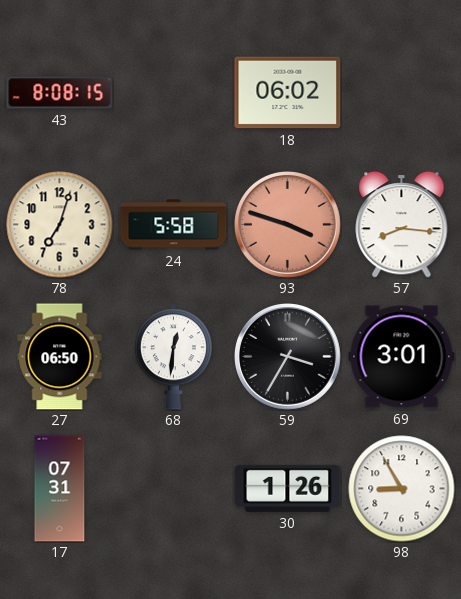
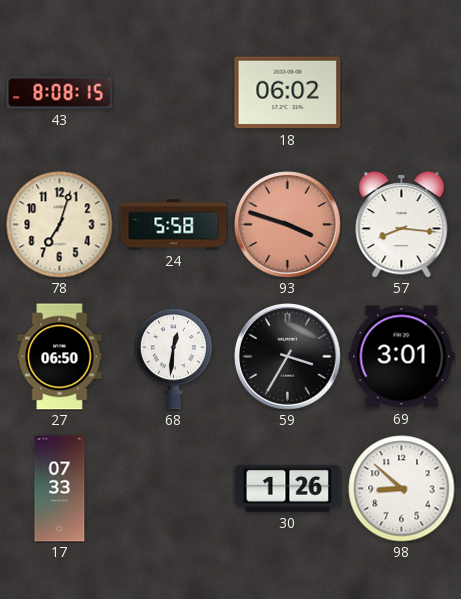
17: 07:31 -> 07:33
98: 8:55 -> 8:52
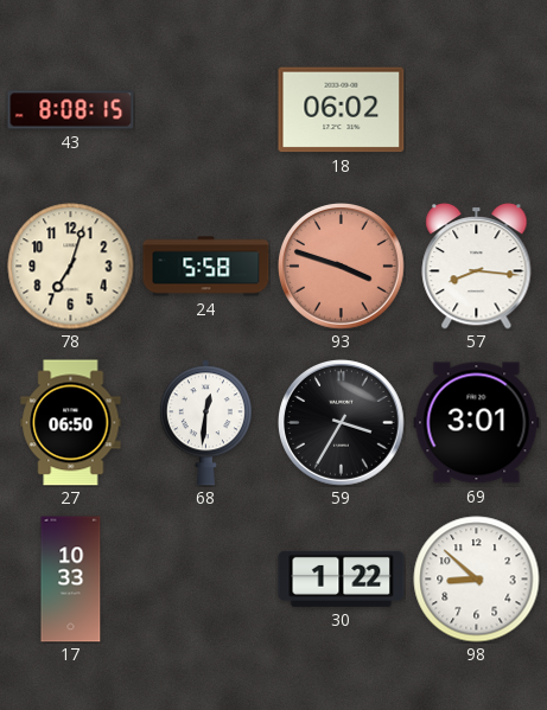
17: 07:33 -> 10:33
30: 1:26 -> 1:22
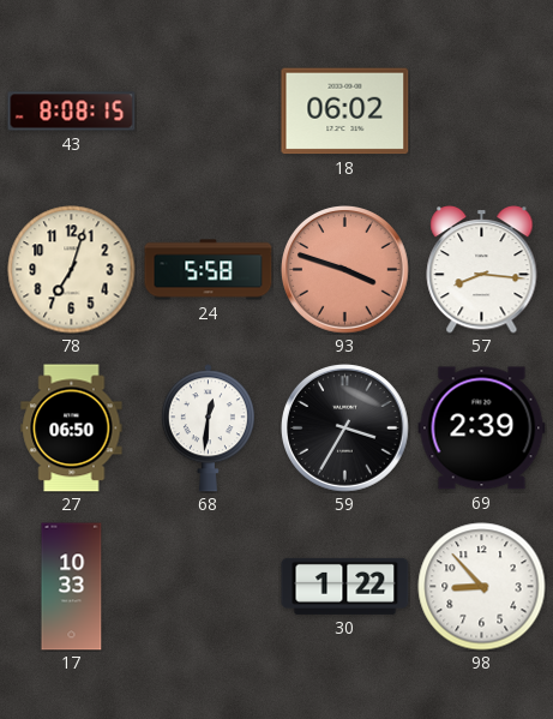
69: 3:01 -> 2:39
98: 8:52 -> 8:53
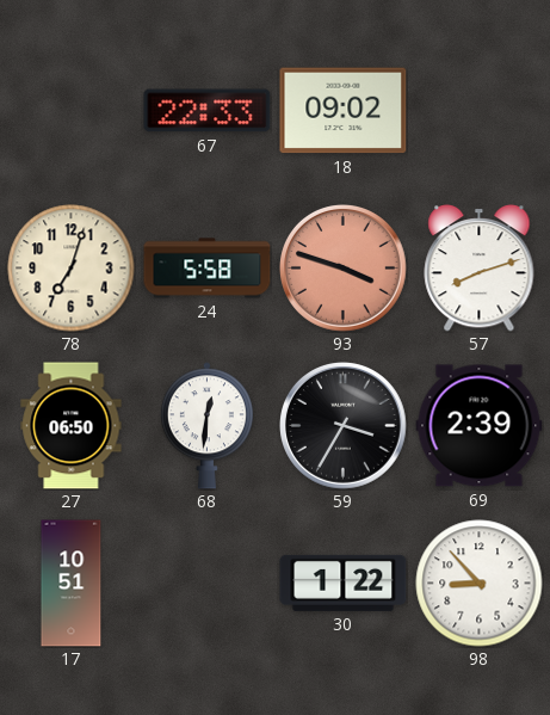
43: 8:08 -> none
67: none -> 22:33
18: 06:02 -> 09:02
57: 8:16 -> 8:12
17: 10:33 -> 10:51
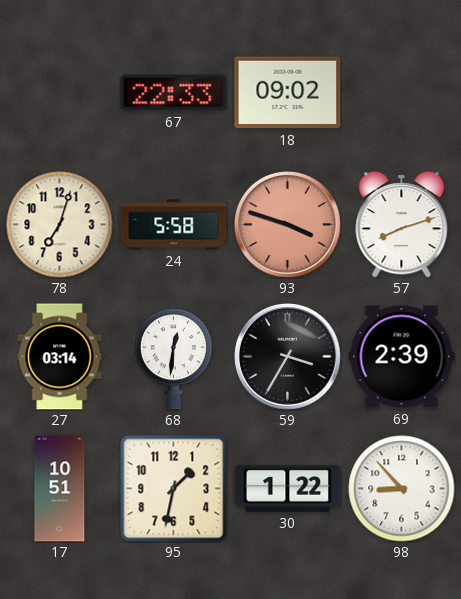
27: 06:50 -> 03:14
95: none -> 1:32
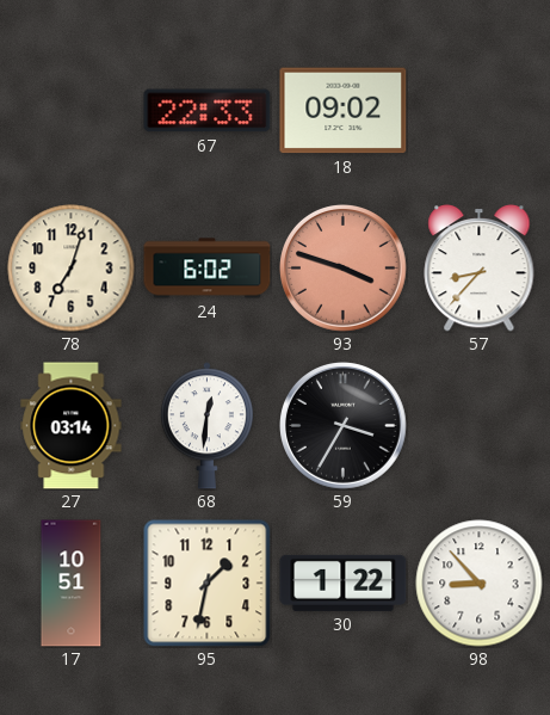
24: 5:58 -> 6:02
57: 8:12 -> 8:37
69: 2:39 -> none
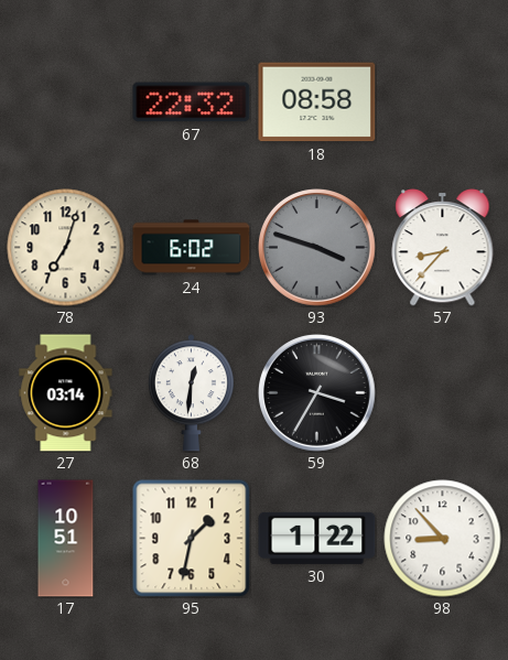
67: 22:33 -> 22:32
18: 09:02 -> 08:58
93 dial: salmon -> grey
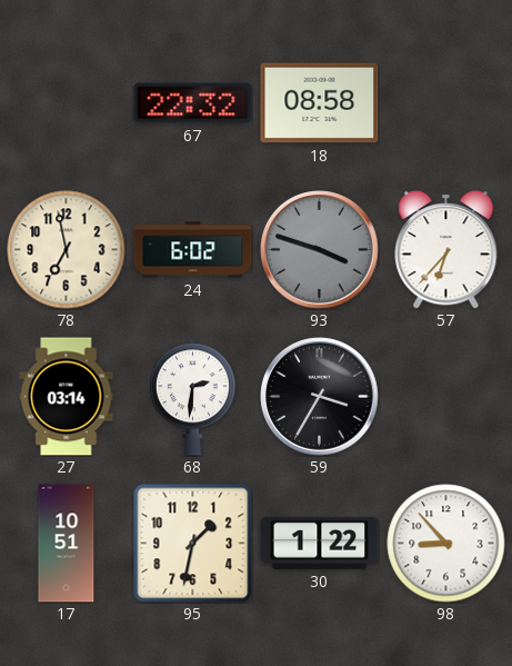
78: 7:03 -> 6:58
57: 8:37 -> 6:37
68: 12:31 -> 2:31
